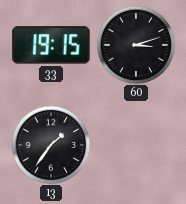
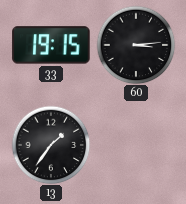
60: 3:12 -> 3:14
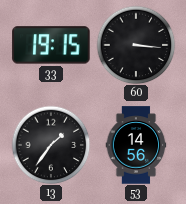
60: 3:14 -> 3:16
53: none -> 14:56
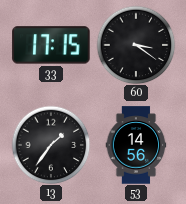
33: 19:15 -> 17:15
60: 3:16 -> 3:21
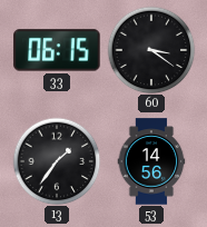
33: 17:15 -> 06:15
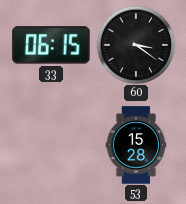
13: 1:36 -> none
53: 14:56 -> 15:28
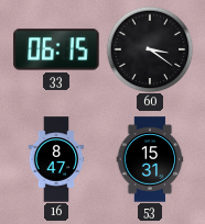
16: none -> 8:47
53: 15:28 -> 15:31
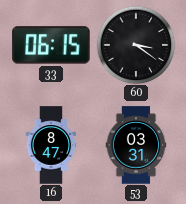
53: 15:31 -> 03:31
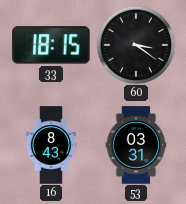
33: 06:15 -> 18:15
16: 8:47 -> 8:43
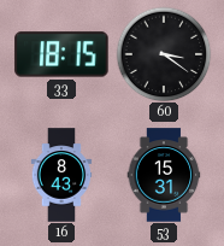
53: 03:31 -> 15:31
